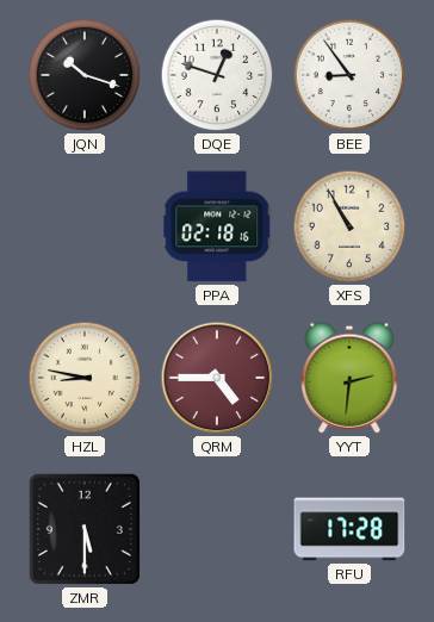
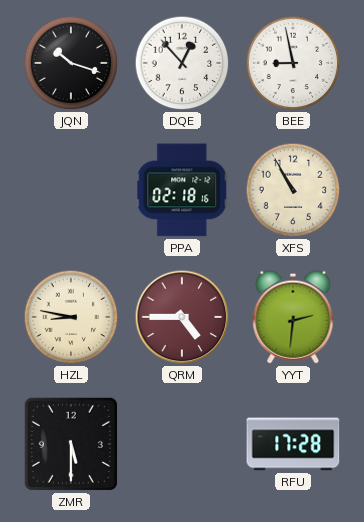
DQE: 12:48 -> 12:53
BEE: 8:54 -> 8:58
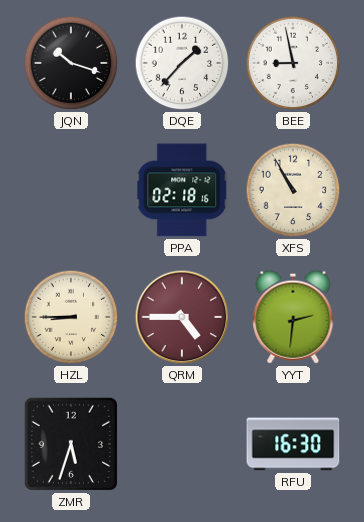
DQE: 12:53 -> 1:37
HZL: 8:47 -> 8:45
ZMR: 5:30 -> 5:33
RFU: 17:28 -> 16:30
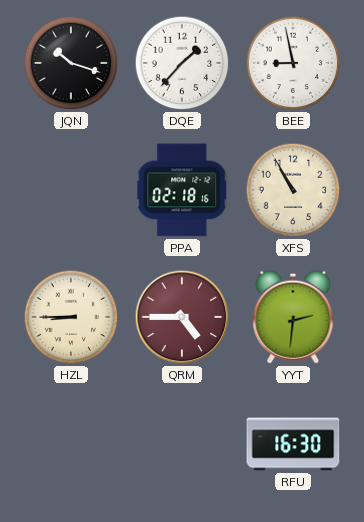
ZMR: 5:33 -> none
